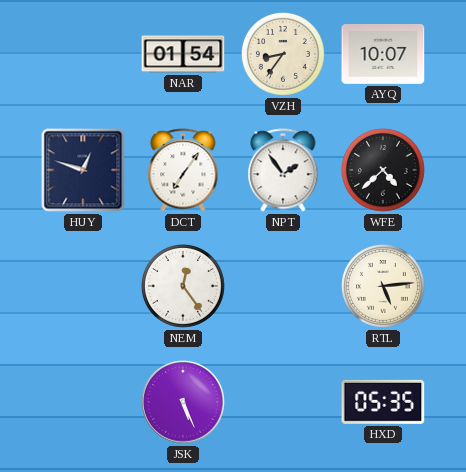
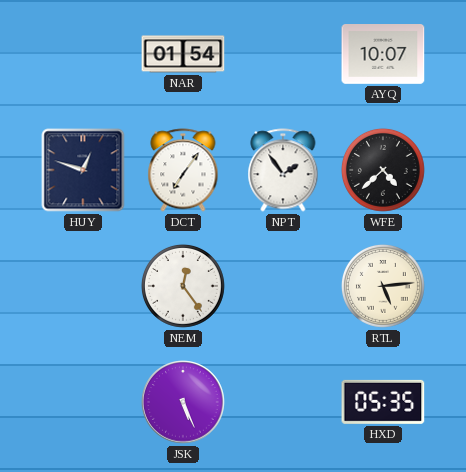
VZH: 8:36 -> none
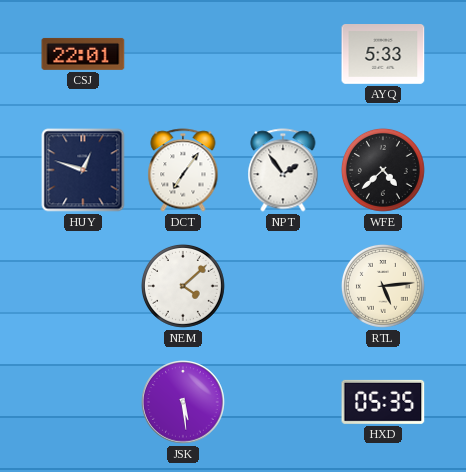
CSJ: none -> 22:01
NAR: 01:54 -> none
AYQ: 10:07 -> 5:33
NEM: 12:24 -> 4:08
JSK: 5:26 -> 5:29
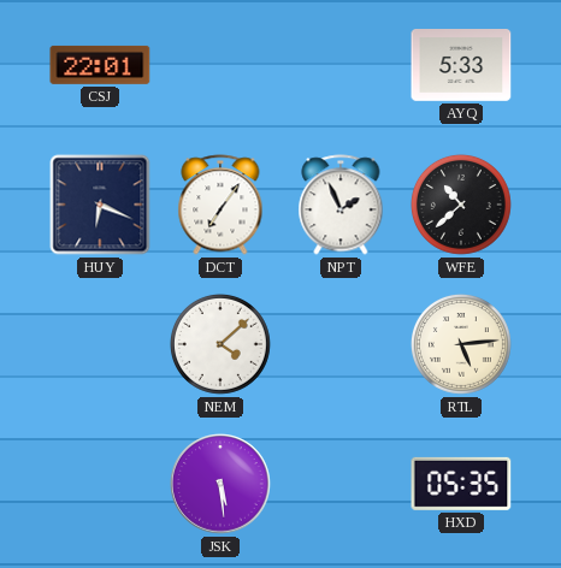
HUY: 12:48 -> 6:19
NPT: 1:54 -> 1:56
WFE: 4:38 -> 10:38
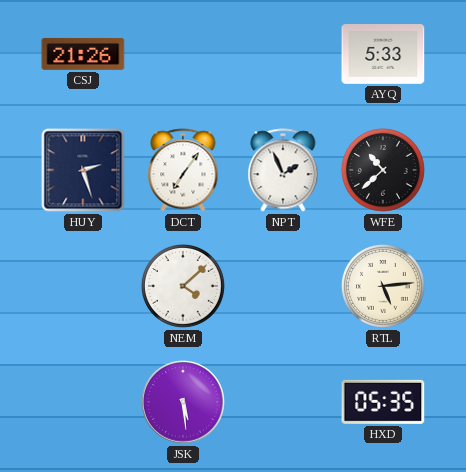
CSJ: 22:01 -> 21:26
HUY: 6:19 -> 2:27
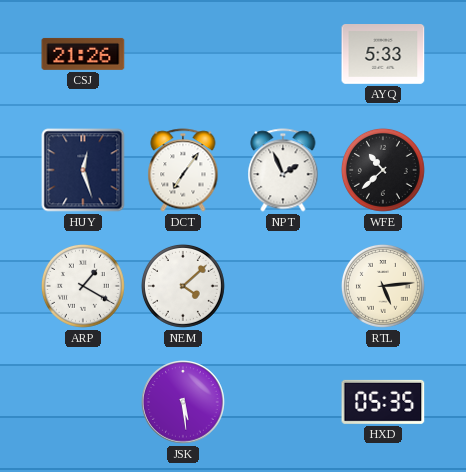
HUY: 2:27 -> 12:27
ARP: none -> 1:20
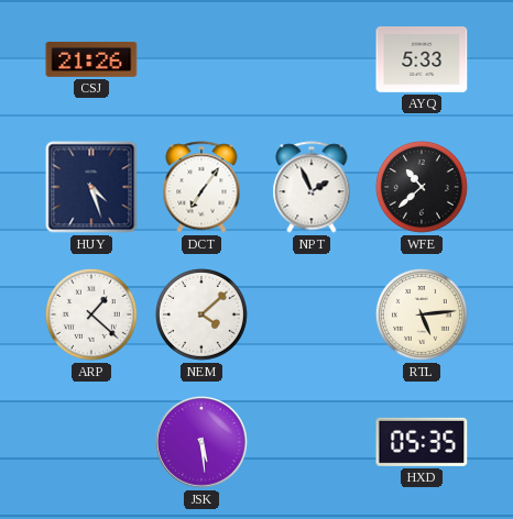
HUY: 12:27 -> 4:27
ARP: 1:20 -> 1:22
